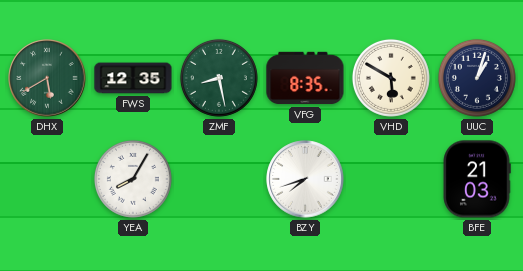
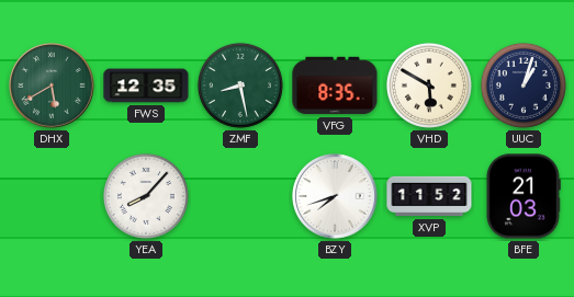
YEA: 8:05 -> 8:07
XVP: none -> 11:52
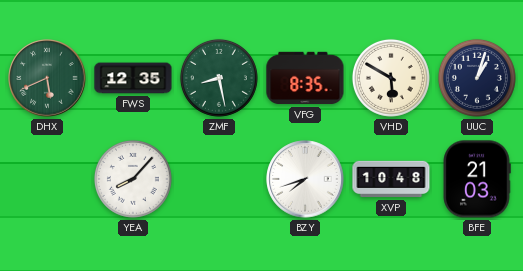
DHX: 5:40 -> 5:41
XVP: 11:52 -> 10:48
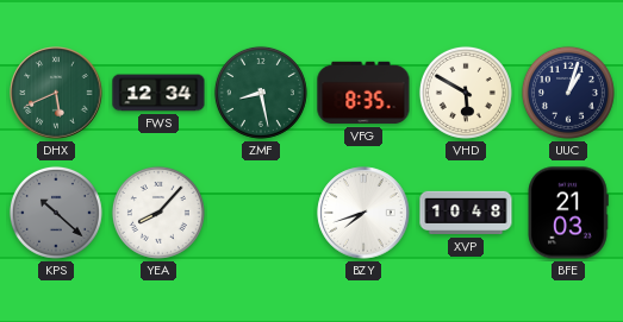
FWS: 12:35 -> 12:34
KPS: none -> 10:22
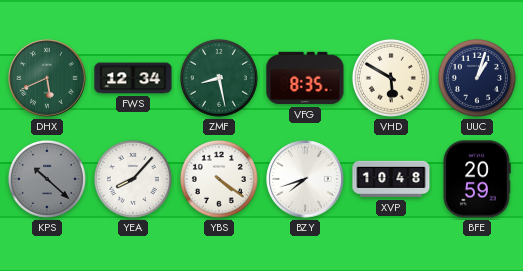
YBS: none -> 4:21
BFE: 21:03 -> 20:59
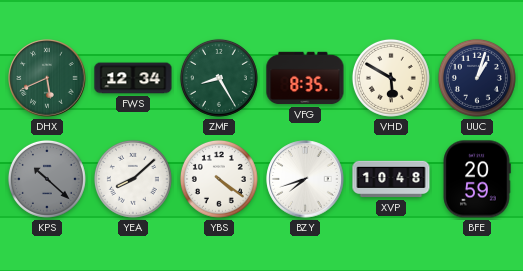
ZMF: 8:28 -> 8:25
YEA: 8:07 -> 8:08
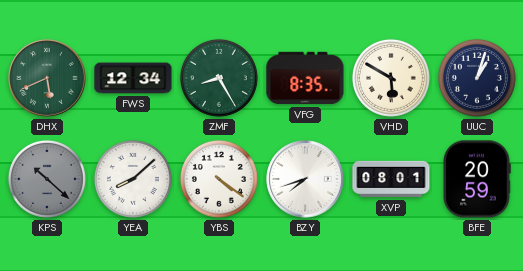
XVP: 10:48 -> 08:01
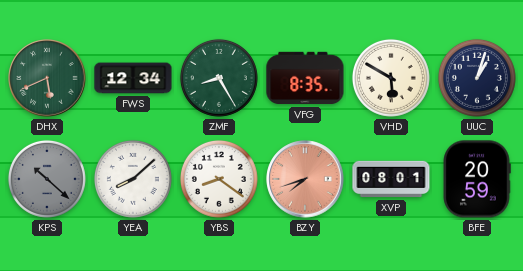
YBS: 4:21 -> 8:21
BZY dial: white -> salmon
